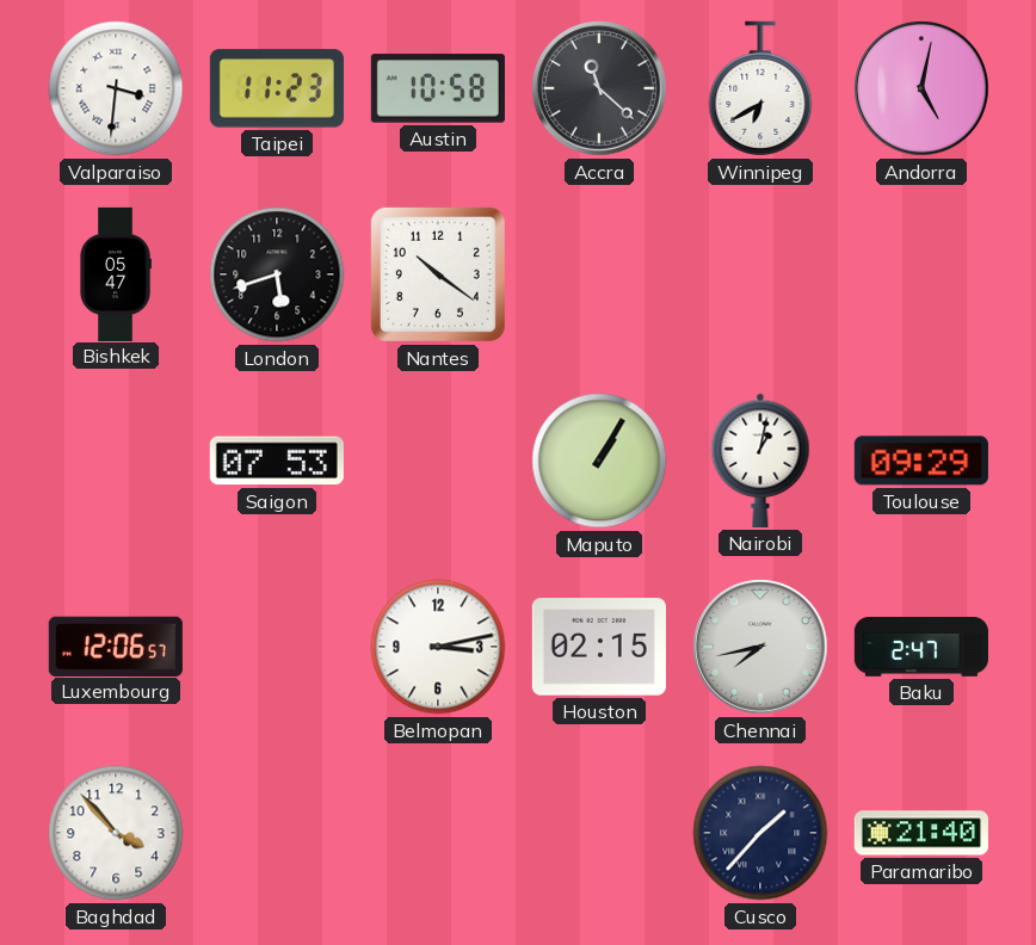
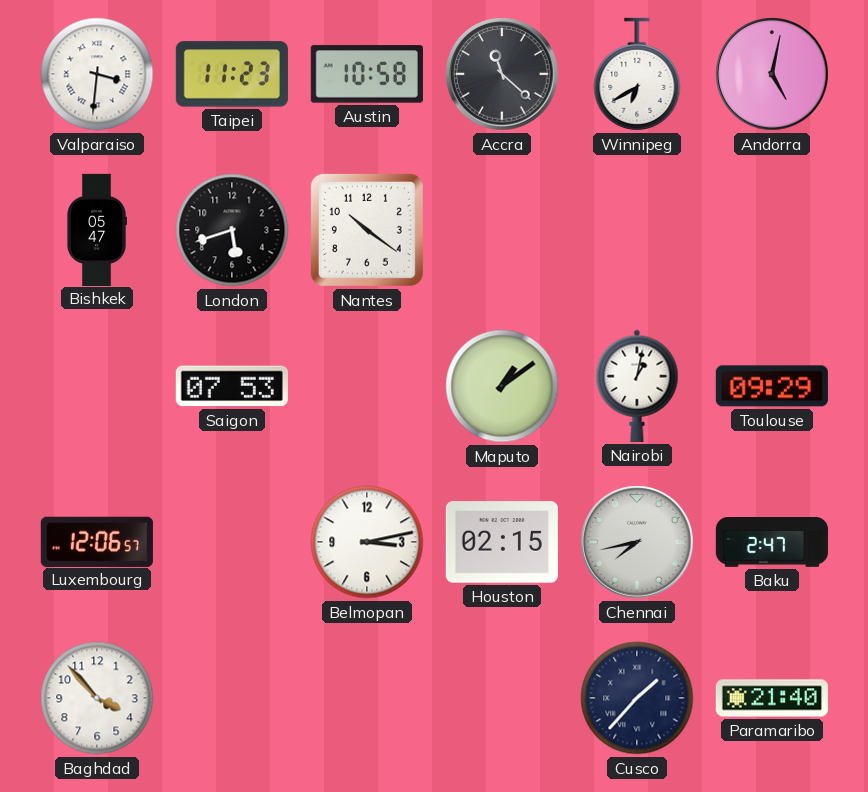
Maputo: 1:05 -> 1:09
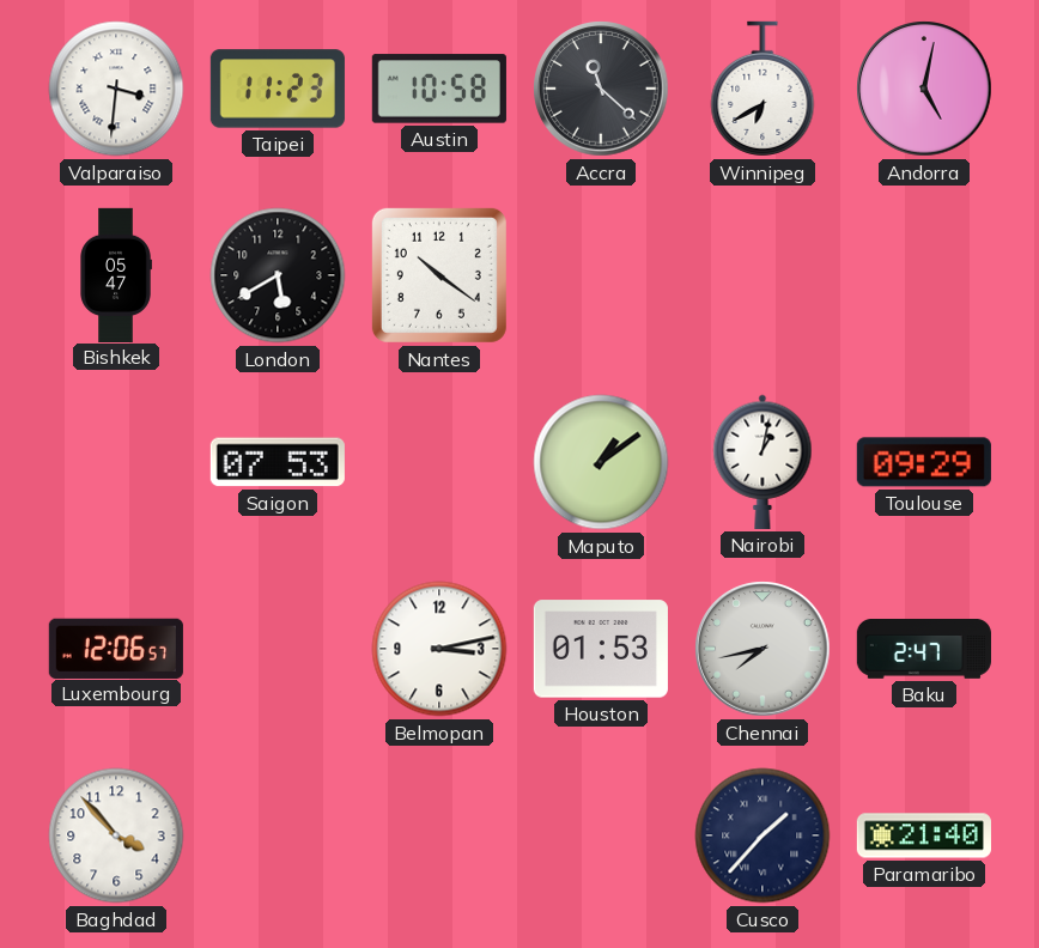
London: 5:42 -> 5:40
Houston: 02:15 -> 01:53
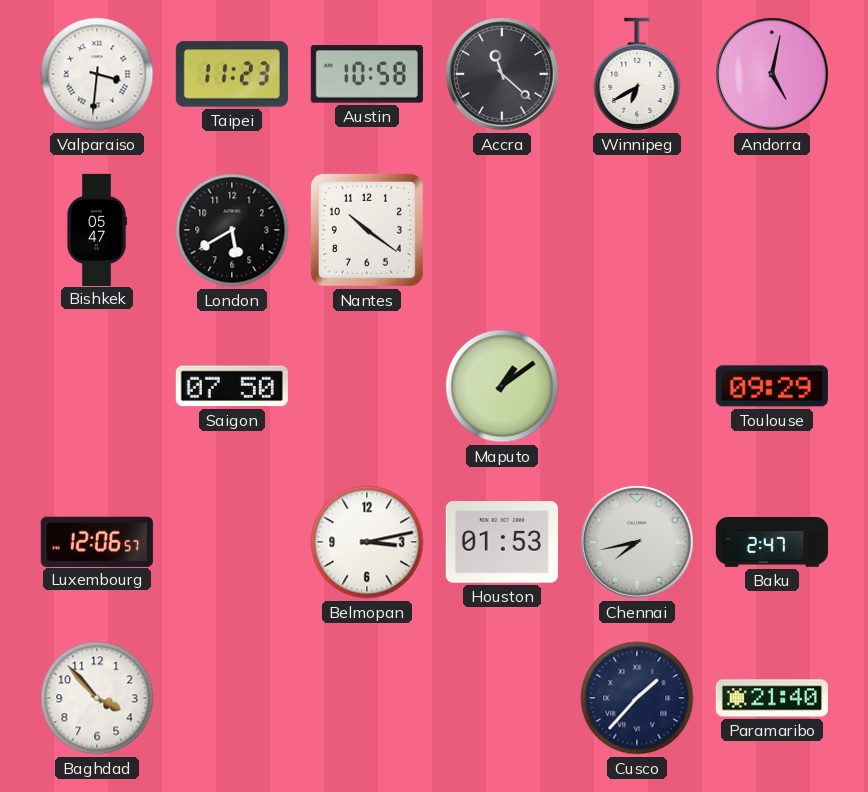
Saigon: 07:53 -> 07:50
Nairobi: 1:02 -> none
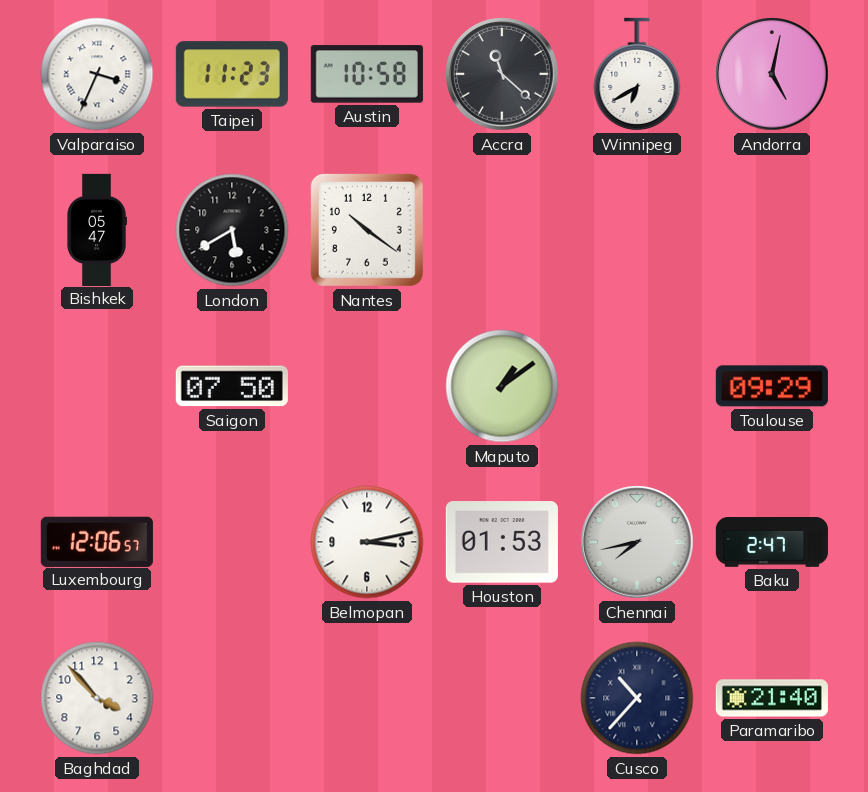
Valparaiso: 3:31 -> 3:34
Cusco: 1:37 -> 10:37
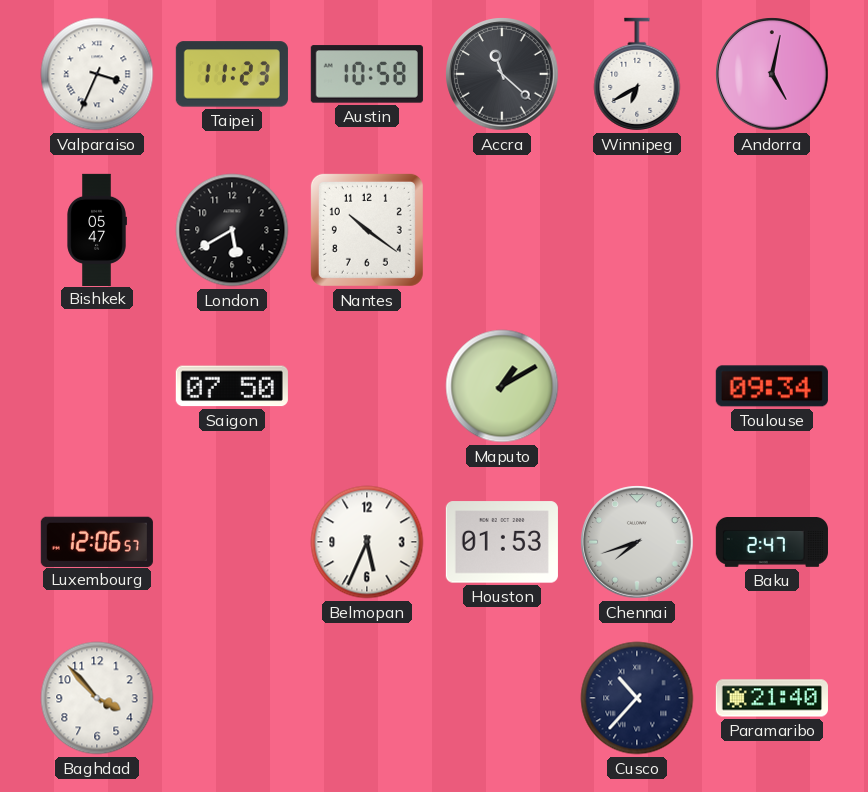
Maputo: 1:09 -> 1:10
Toulouse: 09:29 -> 09:34
Belmopan: 3:13 -> 5:34
Chennai: 7:43 -> 7:42
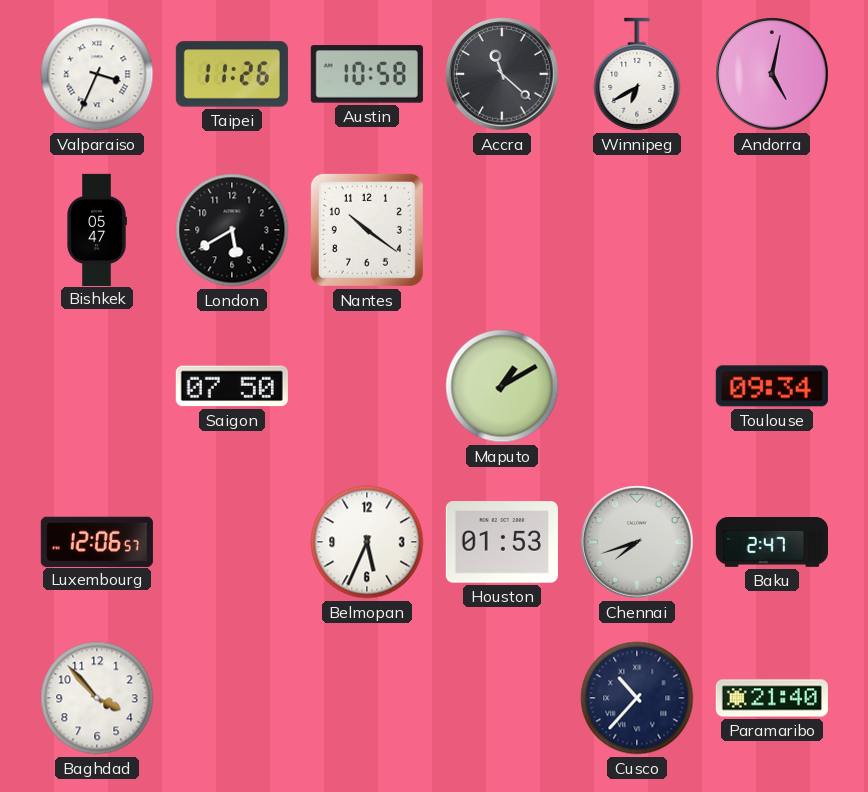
Taipei: 11:23 -> 11:26
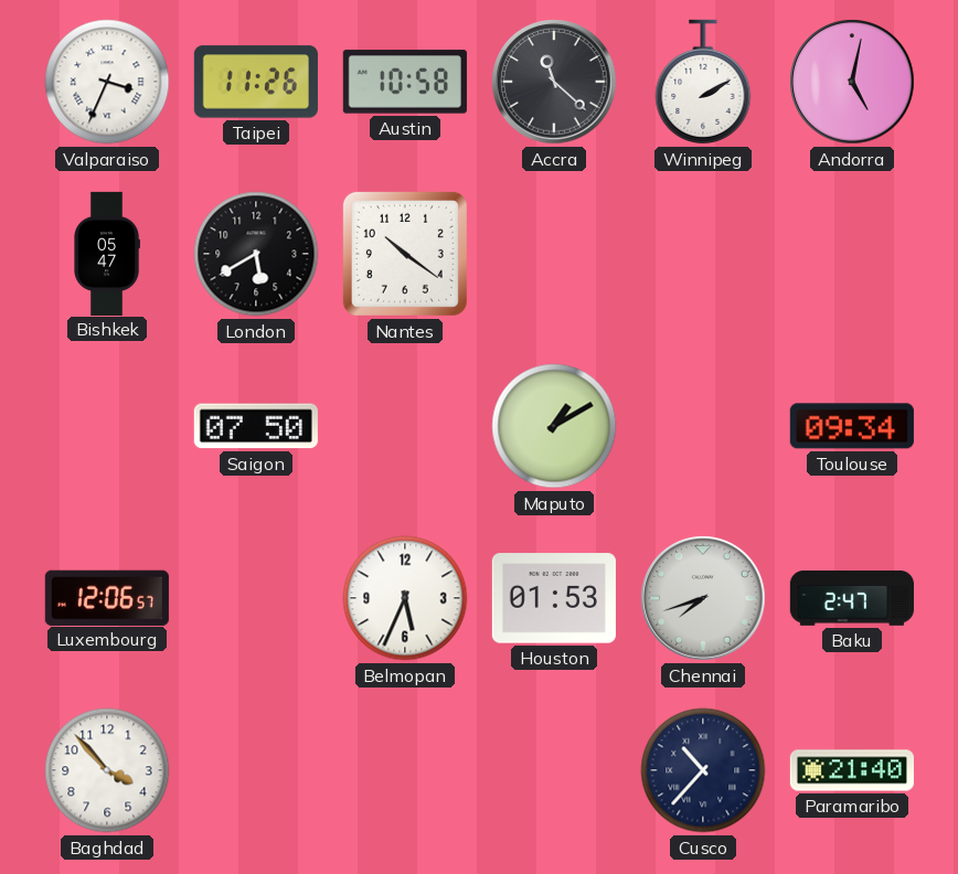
Winnipeg: 6:40 -> 2:10
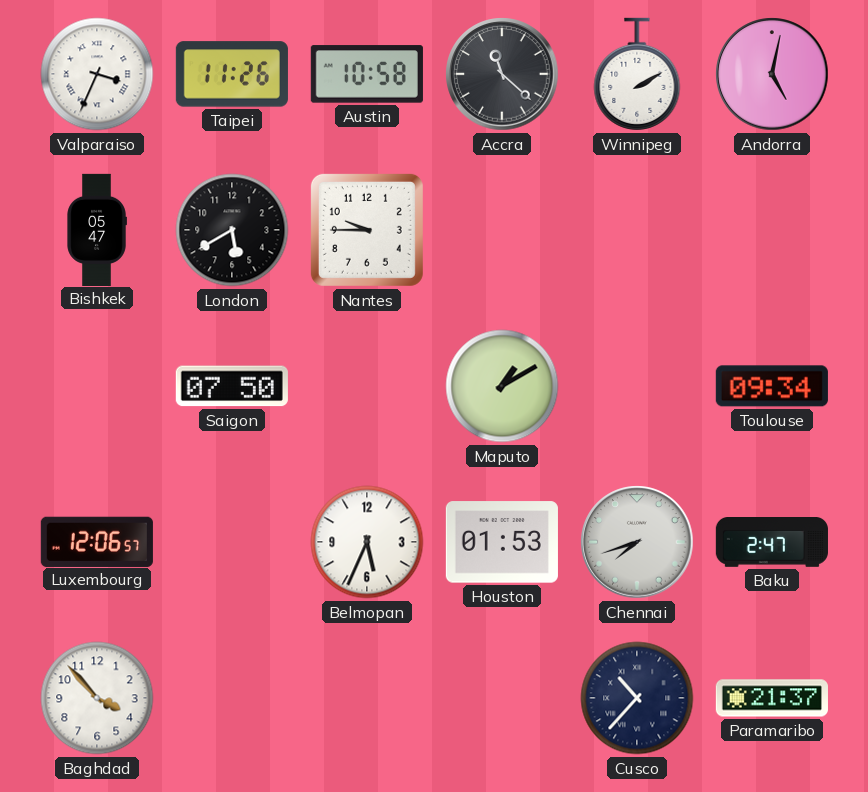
Nantes: 10:21 -> 9:45
Paramaribo: 21:40 -> 21:37
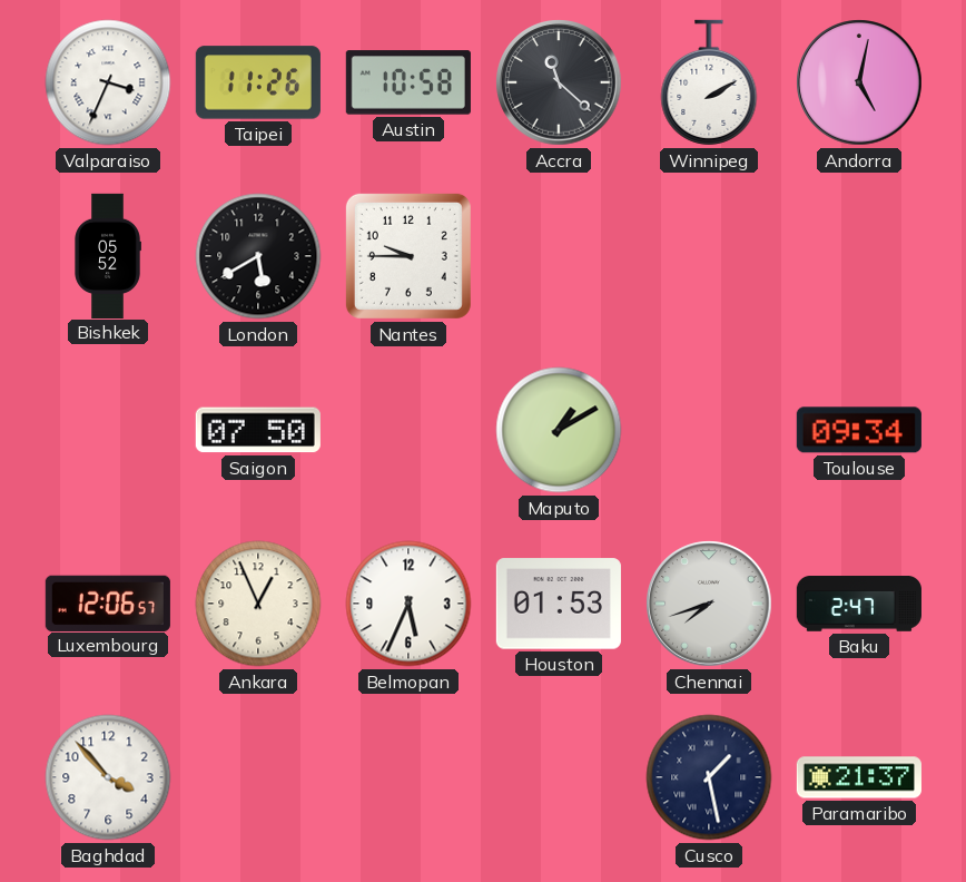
Bishkek: 05:47 -> 05:52
Ankara: none -> 12:56
Cusco: 10:37 -> 1:28
